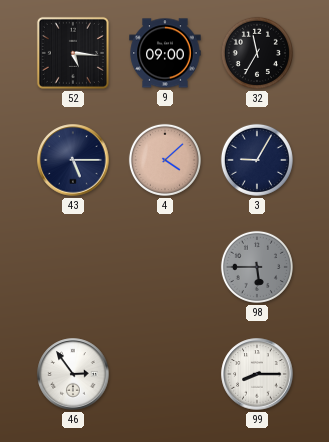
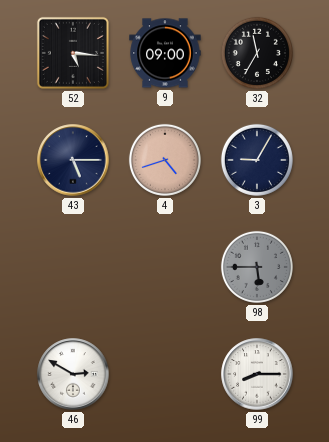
4: 4:08 -> 4:42
46: 2:54 -> 2:50
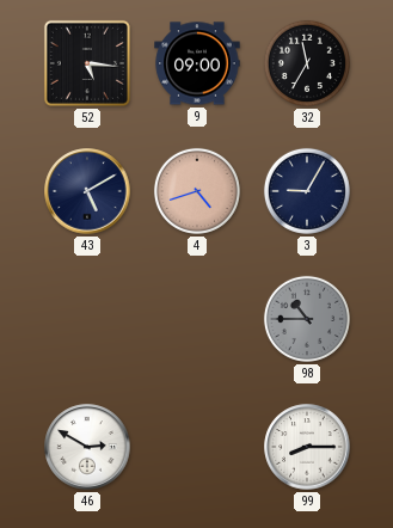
43: 5:15 -> 5:10
98: 5:45 -> 10:45
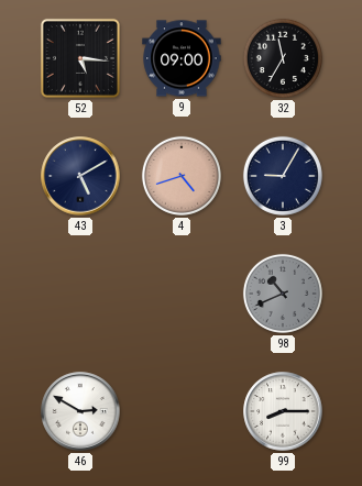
98: 10:45 -> 10:41
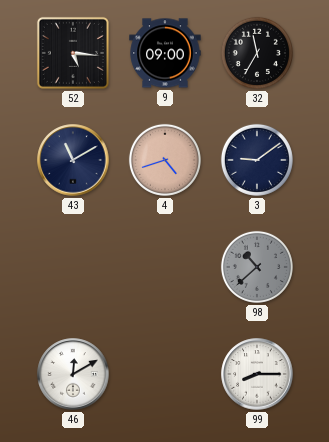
43: 5:10 -> 11:10
3: 9:05 -> 9:09
98: 10:41 -> 10:38
46: 2:50 -> 12:10
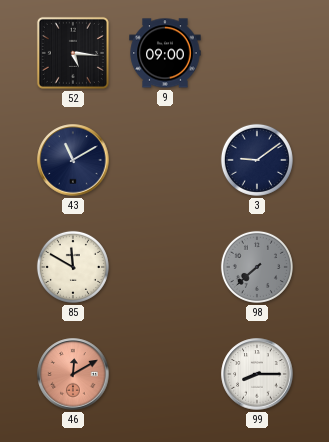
32: 11:35 -> none
4: 4:42 -> none
85: none -> 11:50
98: 10:38 -> 7:38
46 dial: white -> salmon
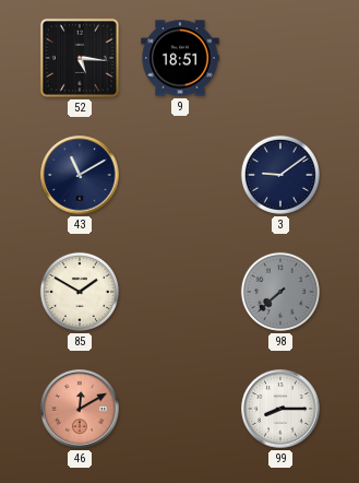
9: 09:00 -> 18:51
85: 11:50 -> 1:50
